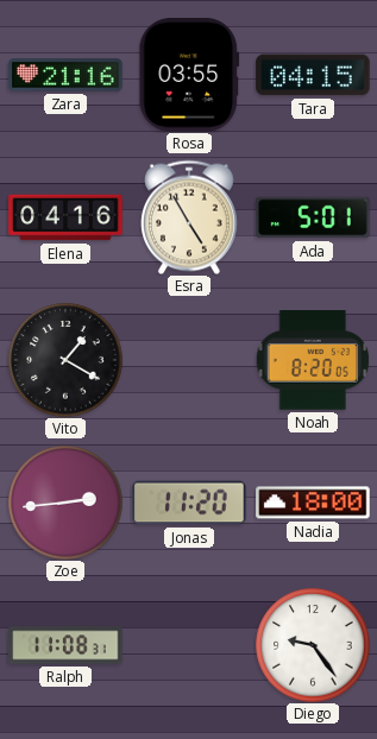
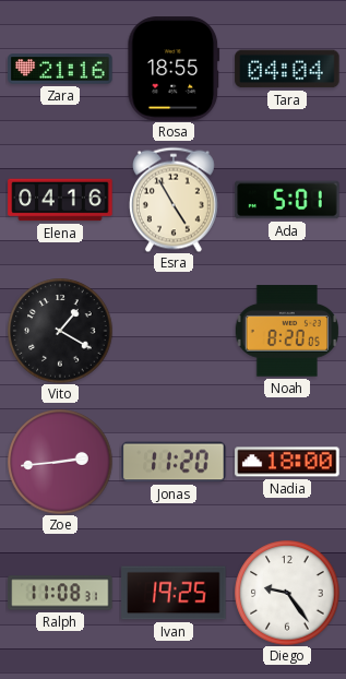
Rosa: 03:55 -> 18:55
Tara: 04:15 -> 04:04
Ivan: none -> 19:25
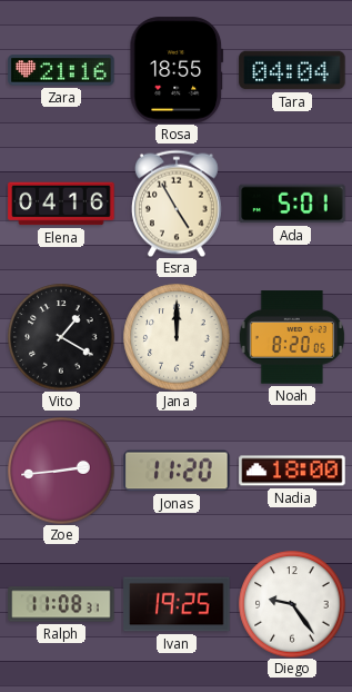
Jana: none -> 12:00
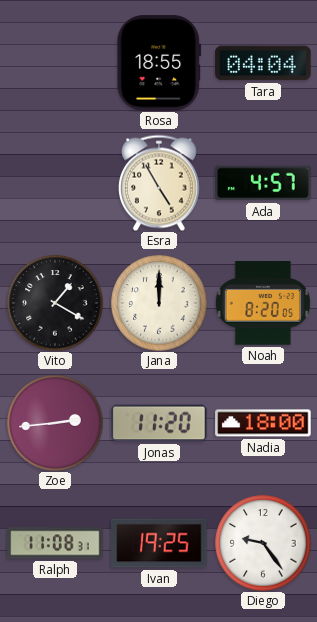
Zara: 21:16 -> none
Elena: 04:16 -> none
Ada: 5:01 -> 4:57
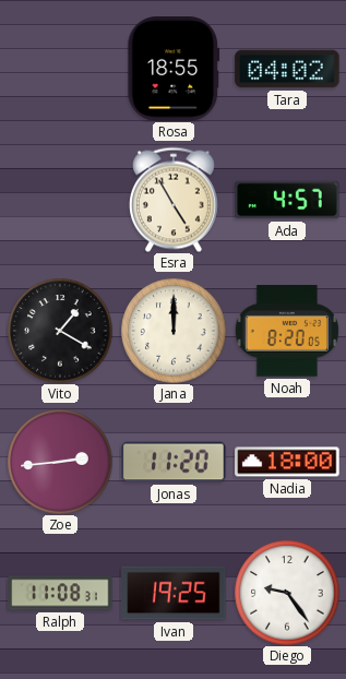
Tara: 04:04 -> 04:02
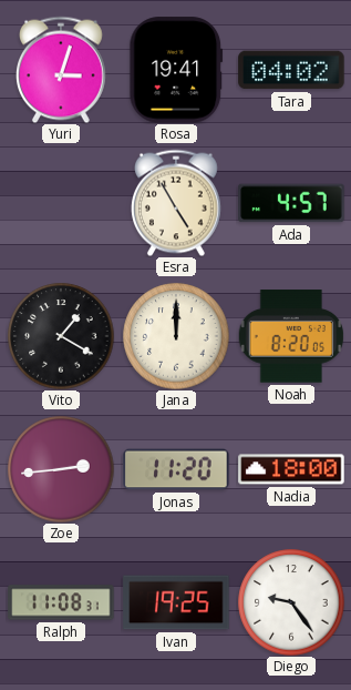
Yuri: none -> 3:03
Rosa: 18:55 -> 19:41
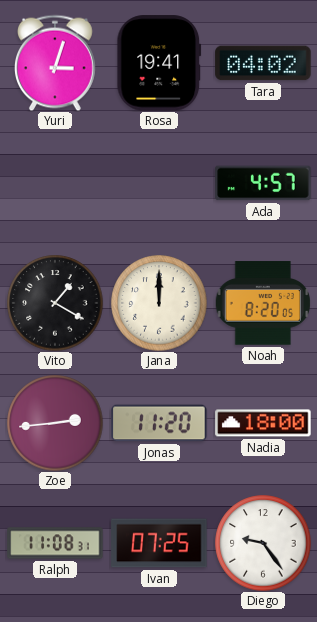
Esra: 4:55 -> none
Ivan: 19:25 -> 07:25
